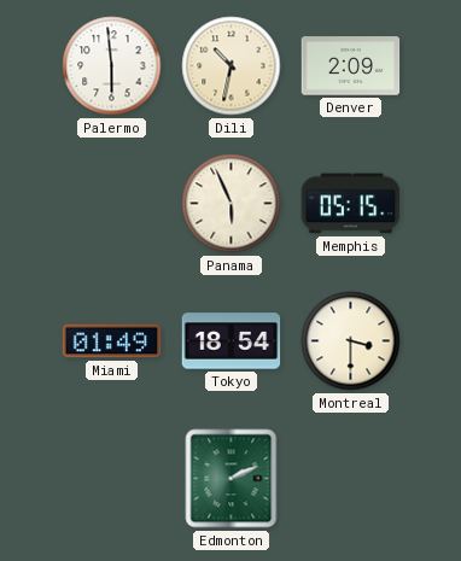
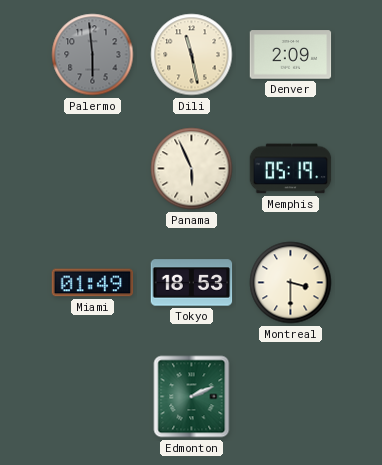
Palermo dial: white -> grey
Dili: 10:32 -> 11:28
Memphis: 05:15 -> 05:19
Tokyo: 18:54 -> 18:53
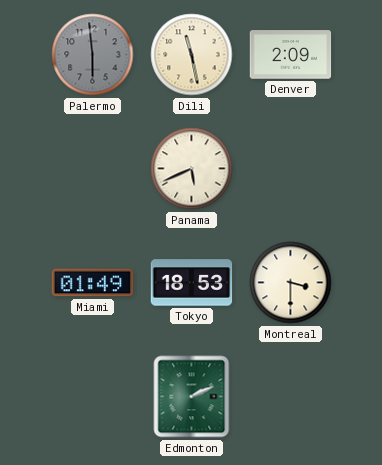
Panama: 5:56 -> 5:41
Memphis: 05:19 -> none
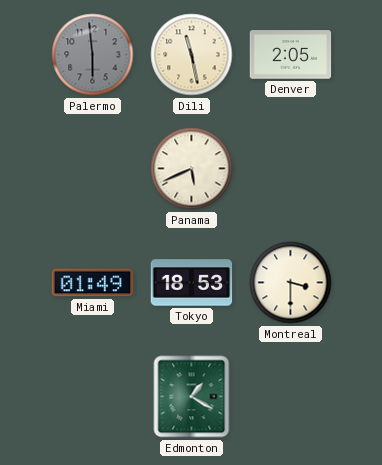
Denver: 2:09 -> 2:05
Edmonton: 2:11 -> 1:20
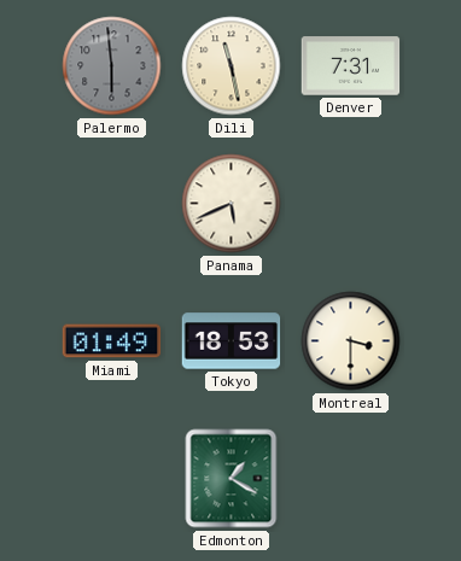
Denver: 2:05 -> 7:31
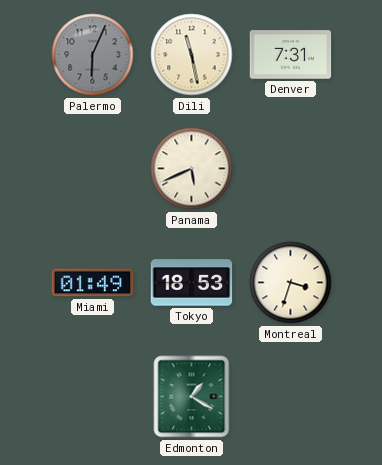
Palermo: 5:59 -> 6:04
Montreal: 3:30 -> 3:33
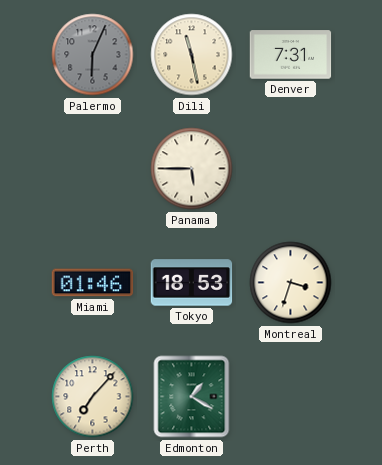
Panama: 5:41 -> 5:45
Miami: 01:49 -> 01:46
Perth: none -> 7:07
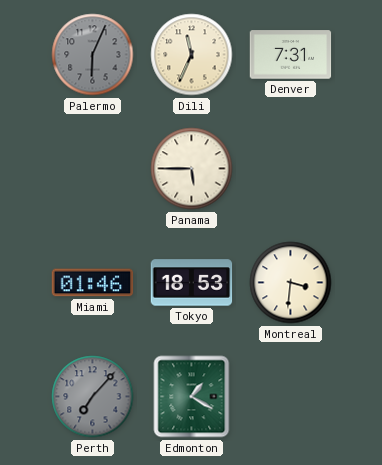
Dili: 11:28 -> 11:34
Montreal: 3:33 -> 3:31
Perth dial: cream -> grey
